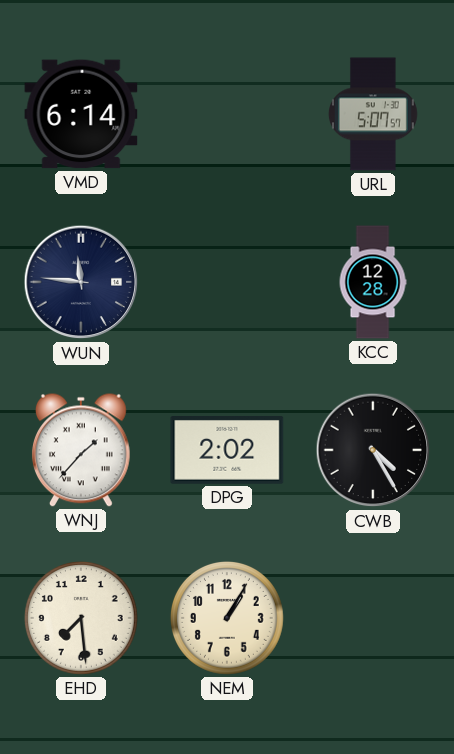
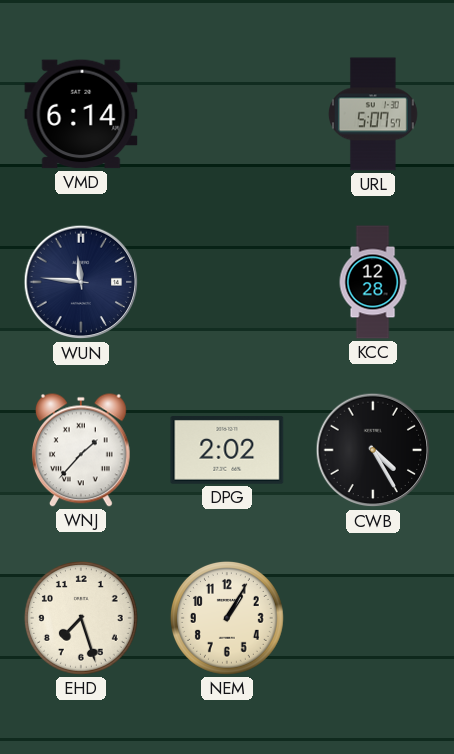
EHD: 7:29 -> 7:27
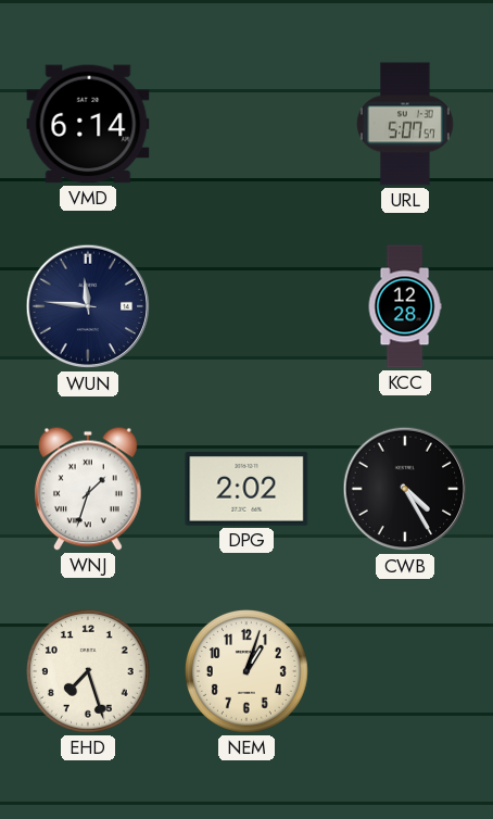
WNJ: 1:37 -> 1:33
NEM: 1:05 -> 1:03
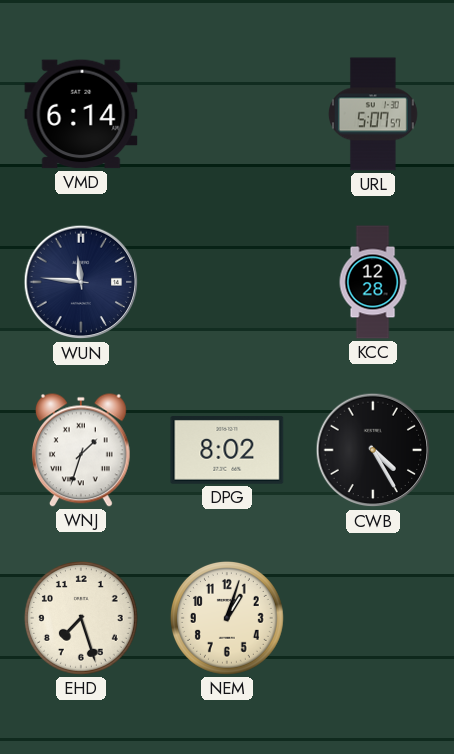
DPG: 2:02 -> 8:02
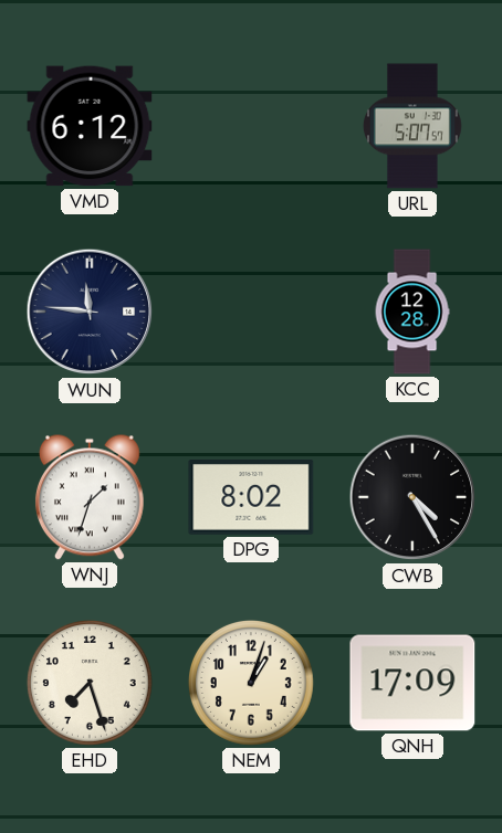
VMD: 6:14 -> 6:12
QNH: none -> 17:09
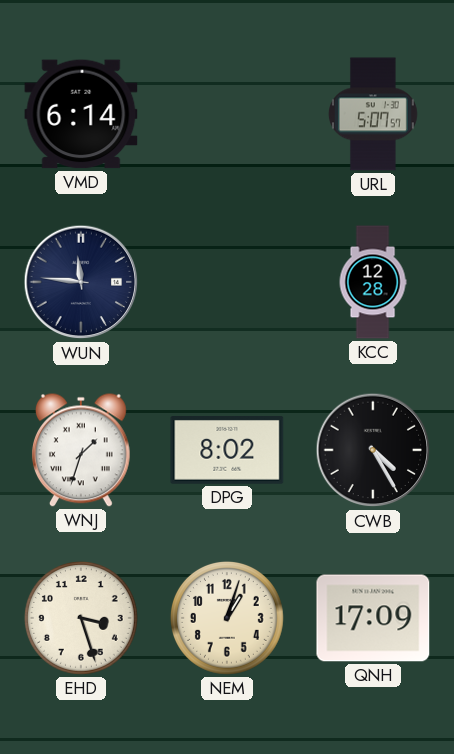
VMD: 6:12 -> 6:14
EHD: 7:27 -> 3:27
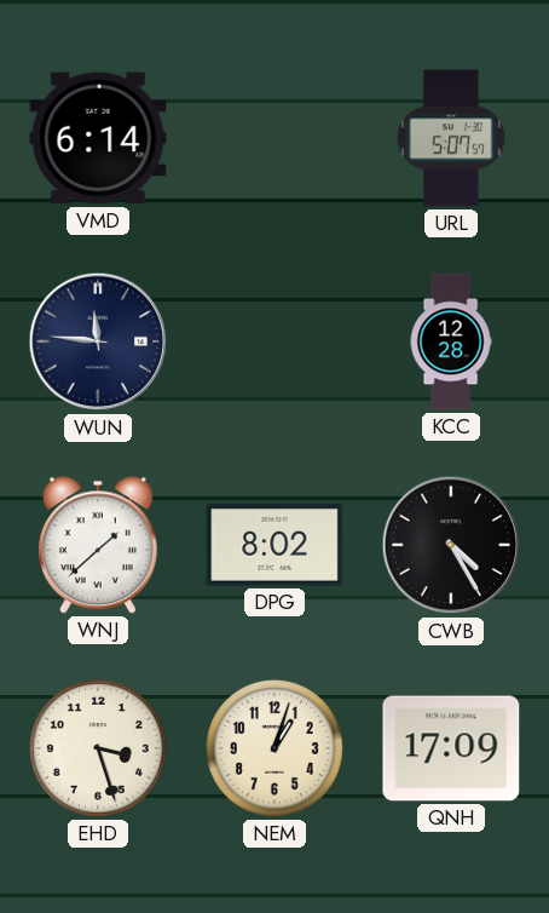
WNJ: 1:33 -> 1:38
